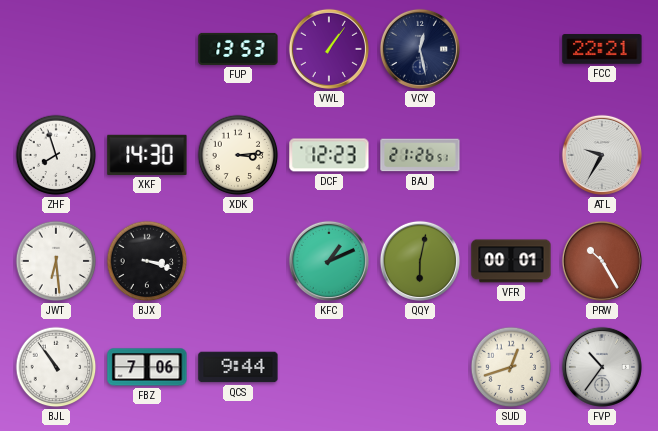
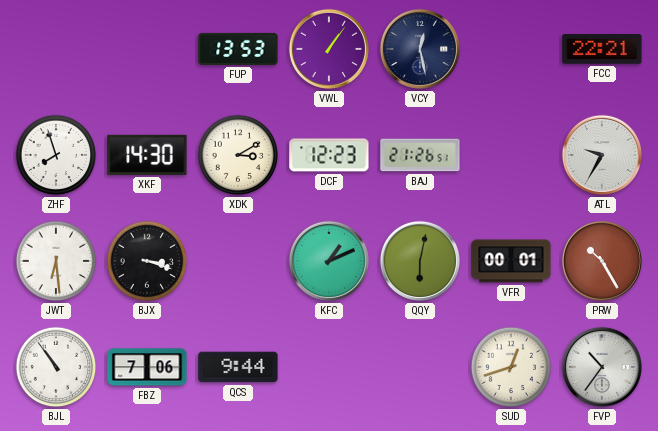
XDK: 3:14 -> 3:10
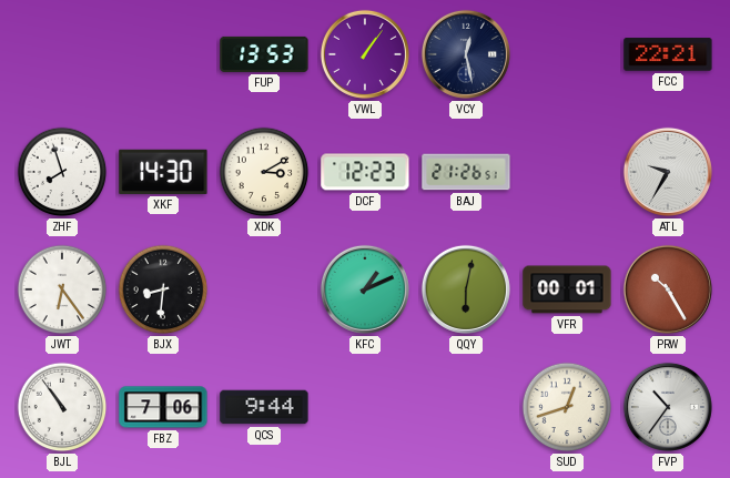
JWT: 6:29 -> 6:24
BJX: 3:18 -> 8:31
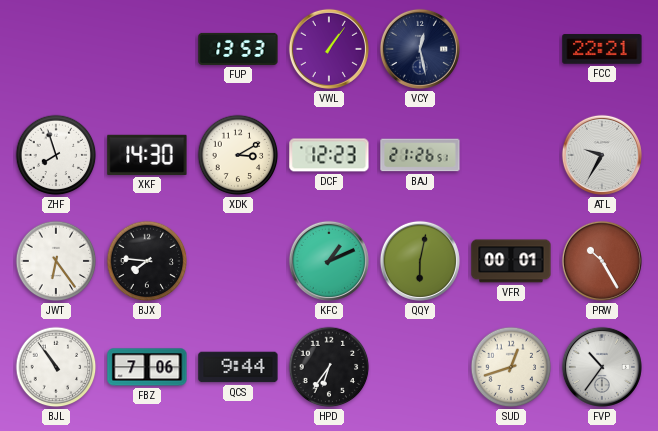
BJX: 8:31 -> 7:46
HPD: none -> 6:36
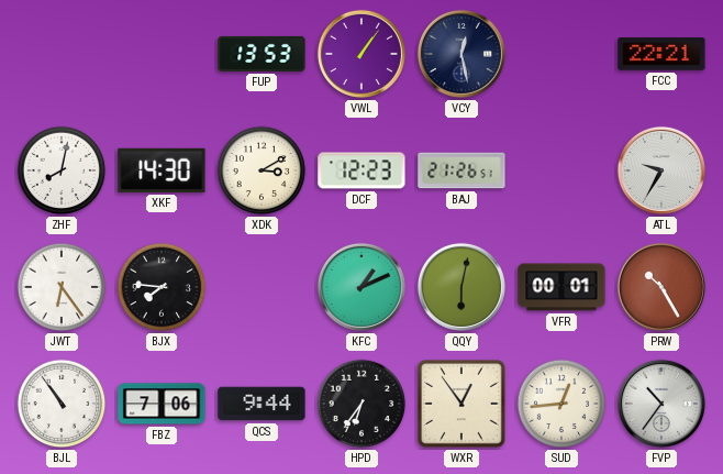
ZHF: 7:57 -> 8:02
WXR: none -> 12:54
SUD: 12:42 -> 12:44
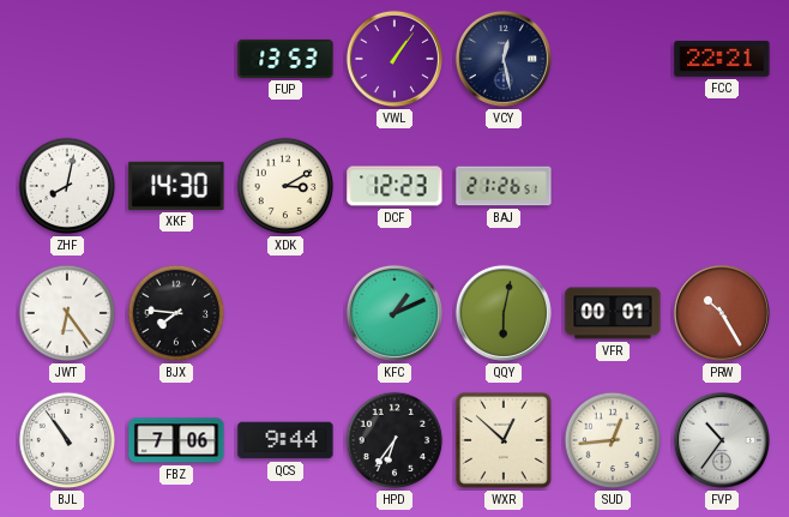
ATL: 9:35 -> none
WXR: 12:54 -> 12:52
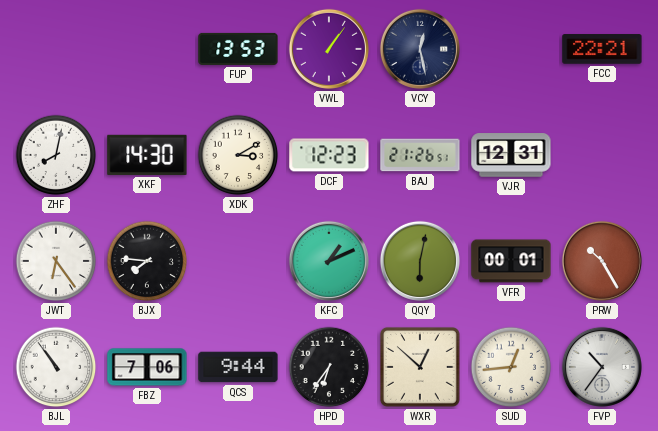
VJR: none -> 12:31
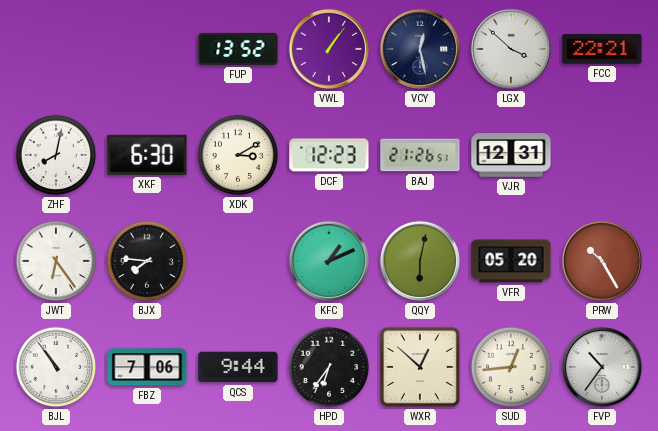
FUP: 13:53 -> 13:52
LGX: none -> 3:52
XKF: 14:30 -> 6:30
VFR: 00:01 -> 05:20
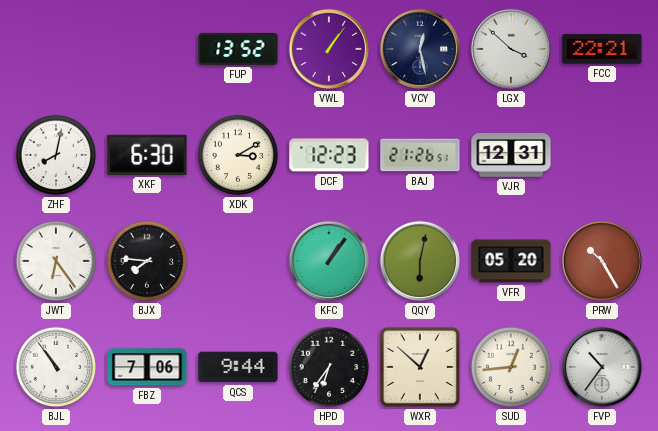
KFC: 1:11 -> 1:06
